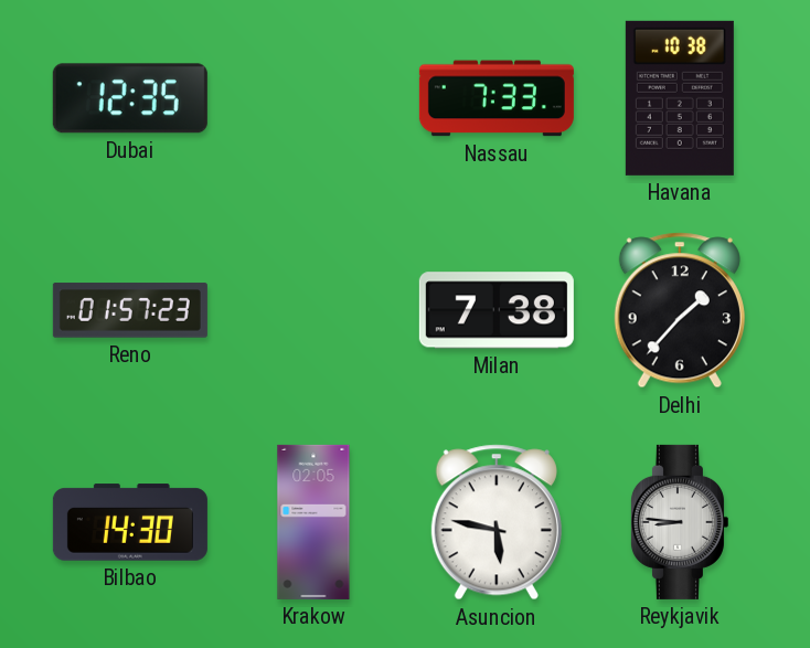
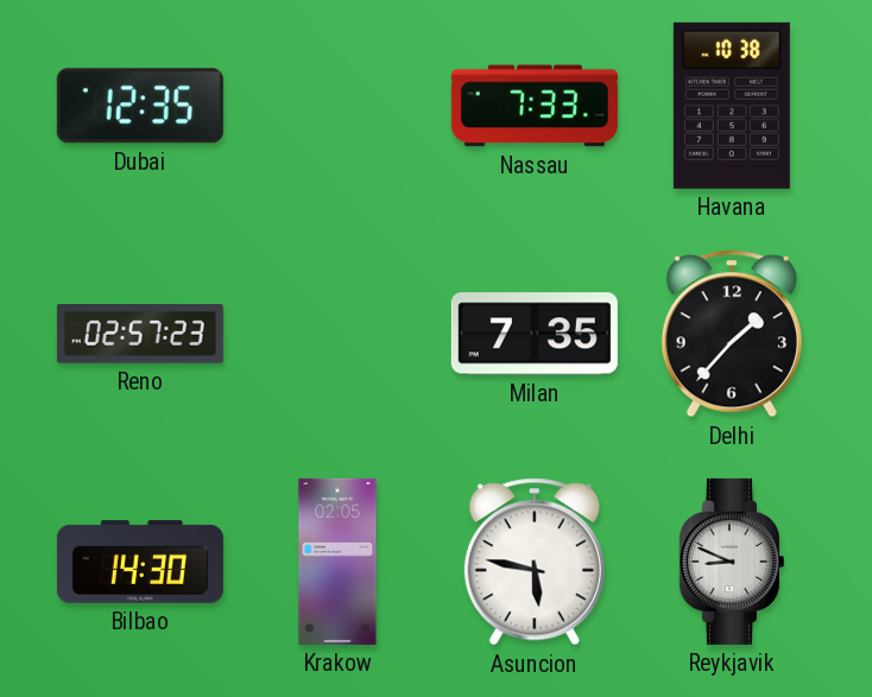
Reno: 01:57 -> 02:57
Milan: 7:38 -> 7:35
Reykjavik: 8:46 -> 8:49
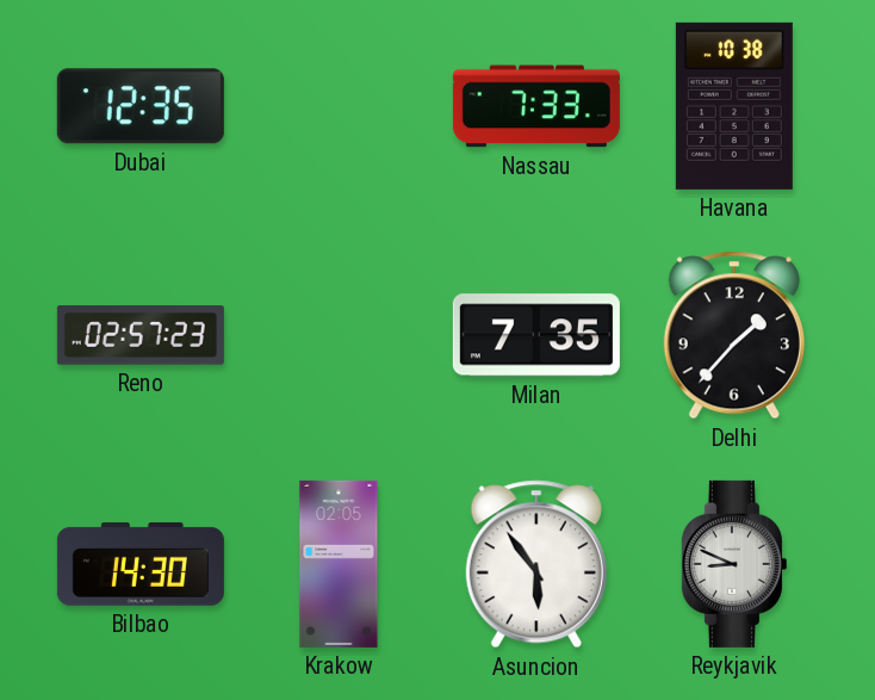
Asuncion: 5:47 -> 5:54
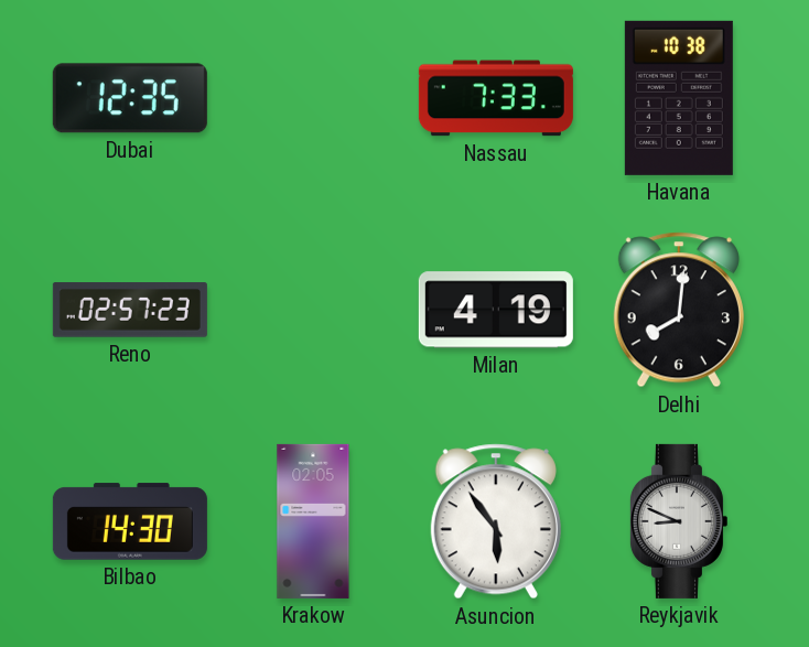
Milan: 7:35 -> 4:19
Delhi: 1:37 -> 8:01
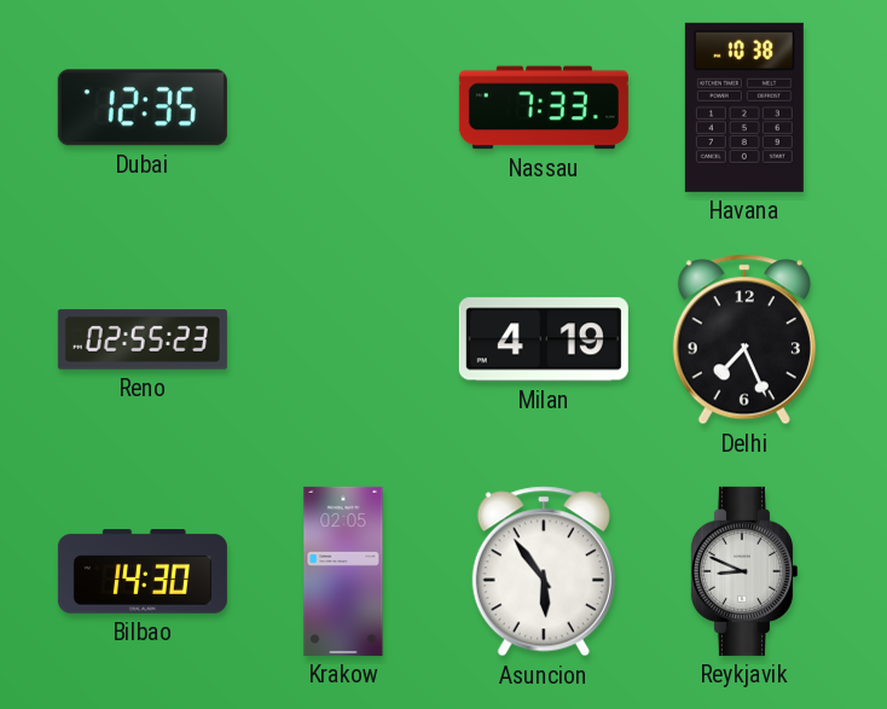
Reno: 02:57 -> 02:55
Delhi: 8:01 -> 7:26
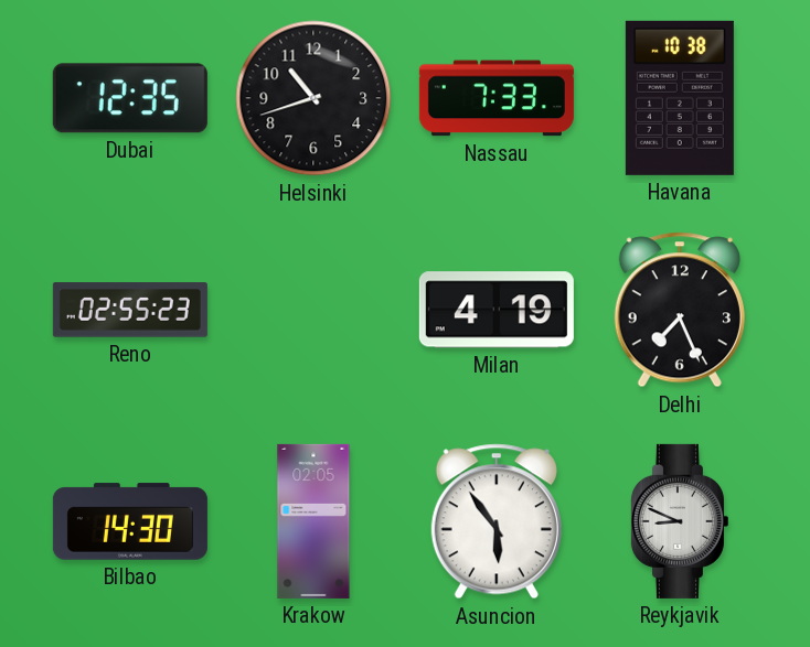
Helsinki: none -> 10:42
